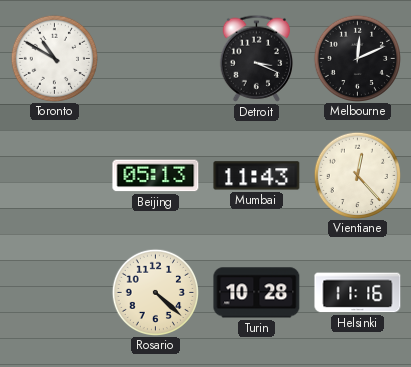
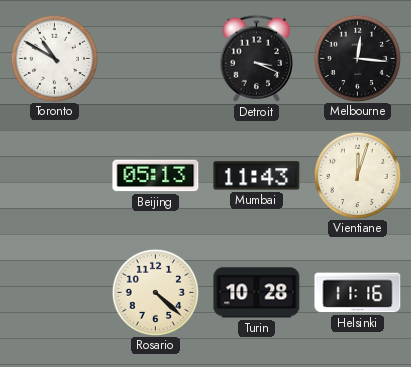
Melbourne: 12:11 -> 12:16
Vientiane: 12:23 -> 12:03
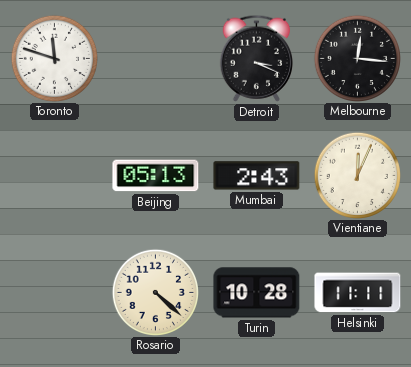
Toronto: 10:50 -> 11:48
Mumbai: 11:43 -> 2:43
Vientiane: 12:03 -> 12:04
Helsinki: 11:16 -> 11:11
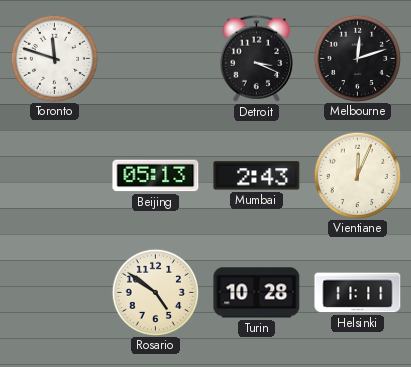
Melbourne: 12:16 -> 12:12
Rosario: 4:22 -> 4:51
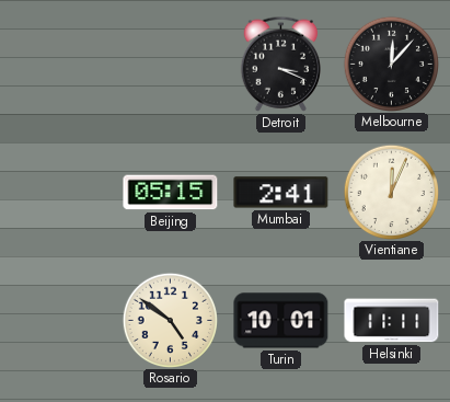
Toronto: 11:48 -> none
Melbourne: 12:12 -> 12:07
Beijing: 05:13 -> 05:15
Mumbai: 2:43 -> 2:41
Turin: 10:28 -> 10:01
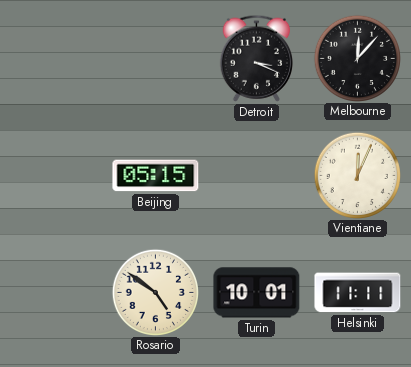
Mumbai: 2:41 -> none
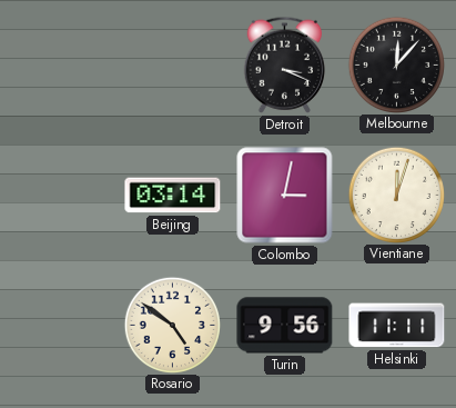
Beijing: 05:15 -> 03:14
Colombo: none -> 3:02
Vientiane: 12:04 -> 12:03
Turin: 10:01 -> 9:56
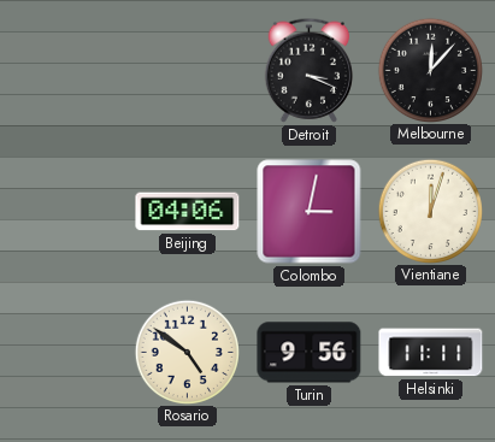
Beijing: 03:14 -> 04:06
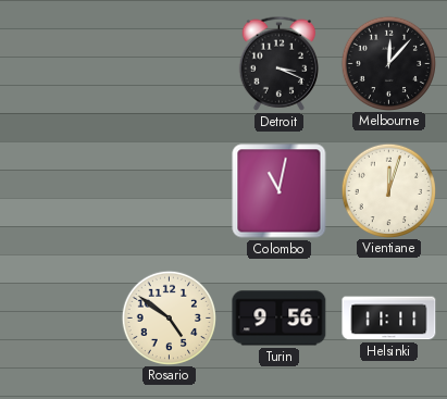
Beijing: 04:06 -> none
Colombo: 3:02 -> 11:02
